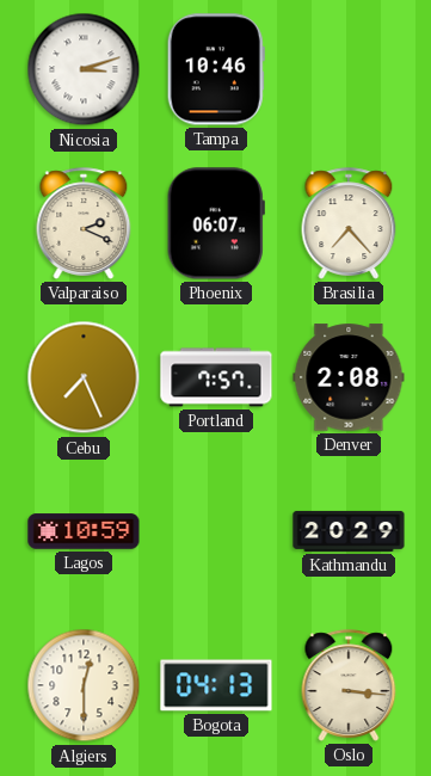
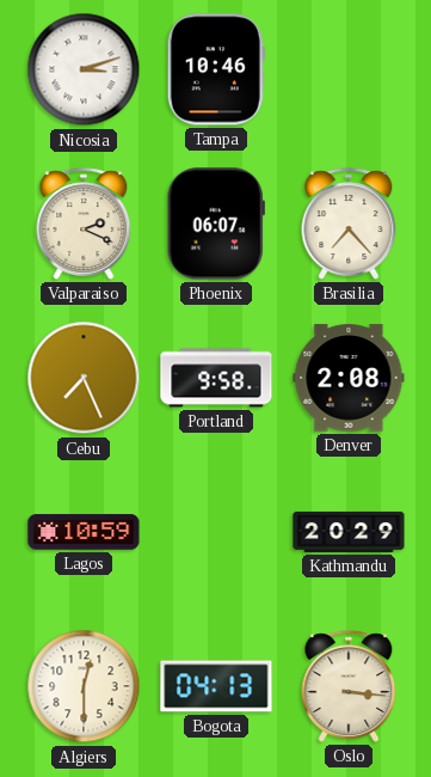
Portland: 7:57 -> 9:58
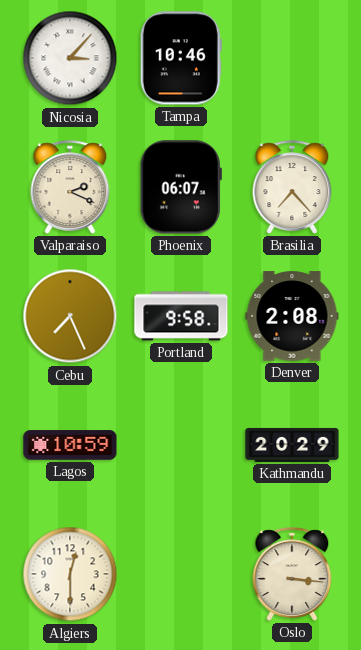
Nicosia: 3:12 -> 3:07
Bogota: 04:13 -> none
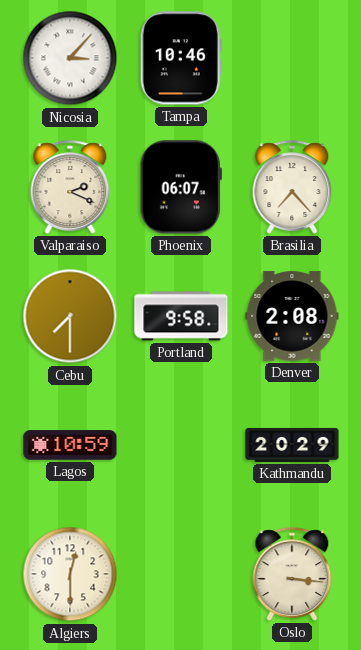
Cebu: 7:26 -> 7:30
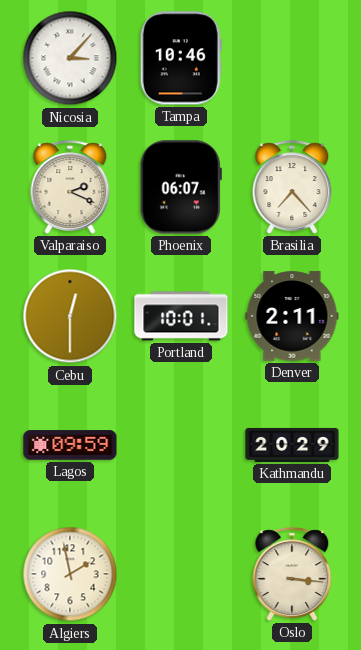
Cebu: 7:30 -> 12:30
Portland: 9:58 -> 10:01
Denver: 2:08 -> 2:11
Lagos: 10:59 -> 09:59
Algiers: 12:30 -> 1:58
